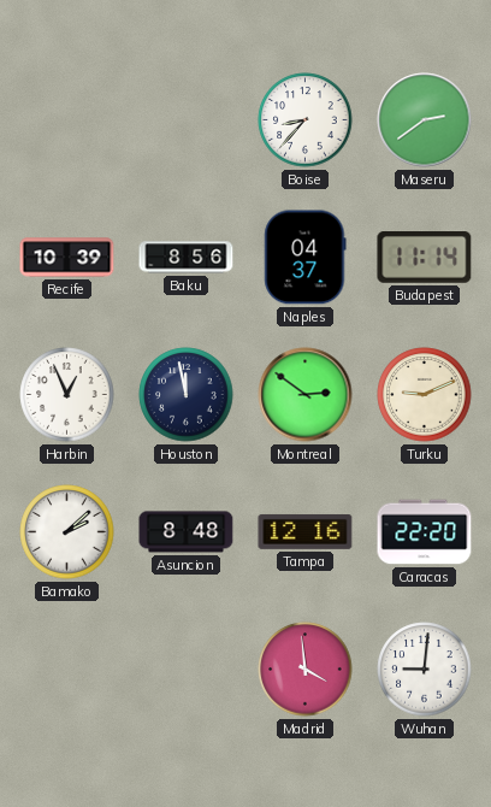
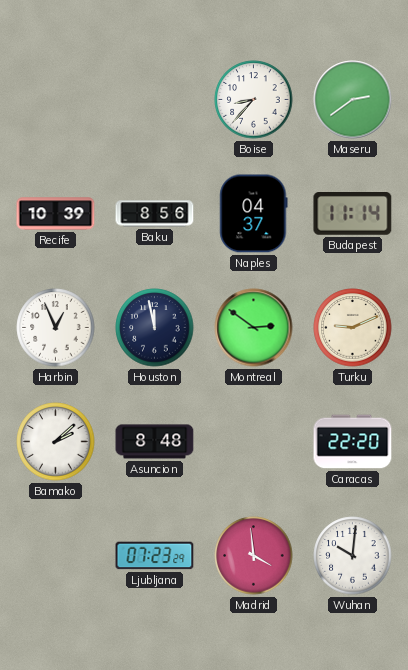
Tampa: 12:16 -> none
Ljubljana: none -> 07:23
Wuhan: 9:01 -> 10:01
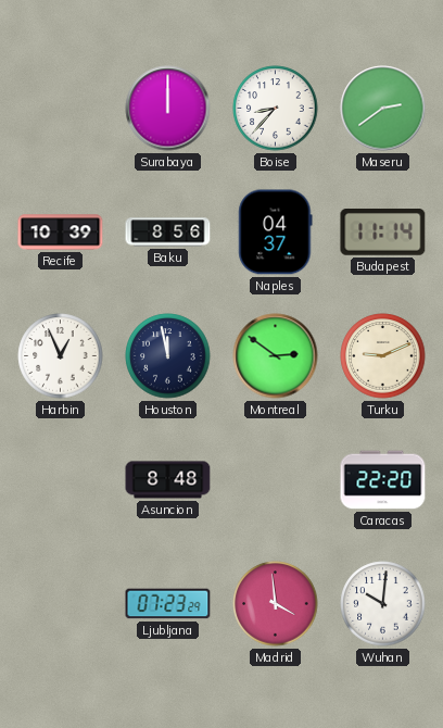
Surabaya: none -> 12:00
Bamako: 2:08 -> none
